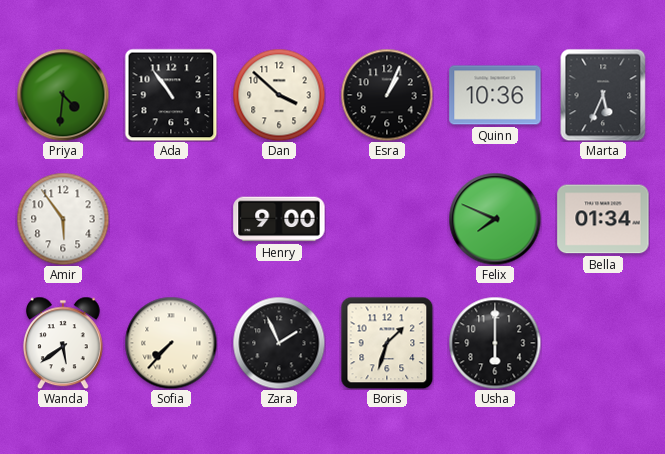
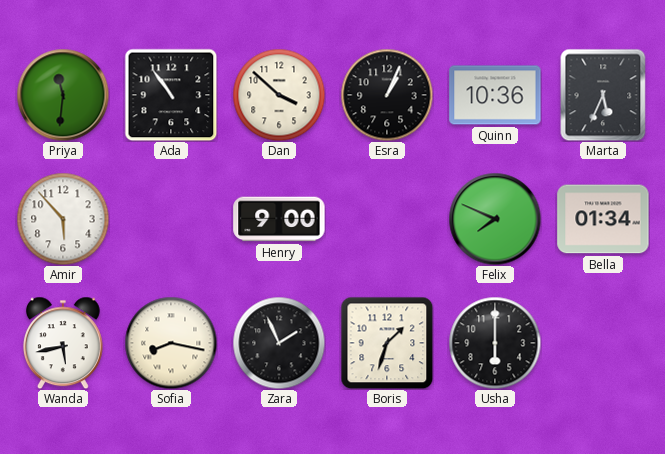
Priya: 4:31 -> 11:31
Amir: 5:54 -> 5:53
Wanda: 5:39 -> 5:43
Sofia: 7:37 -> 8:17
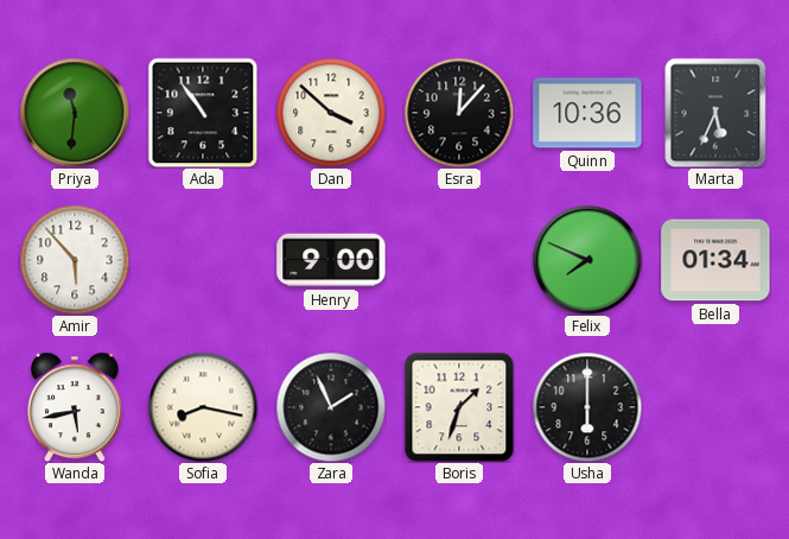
Esra: 1:04 -> 12:07
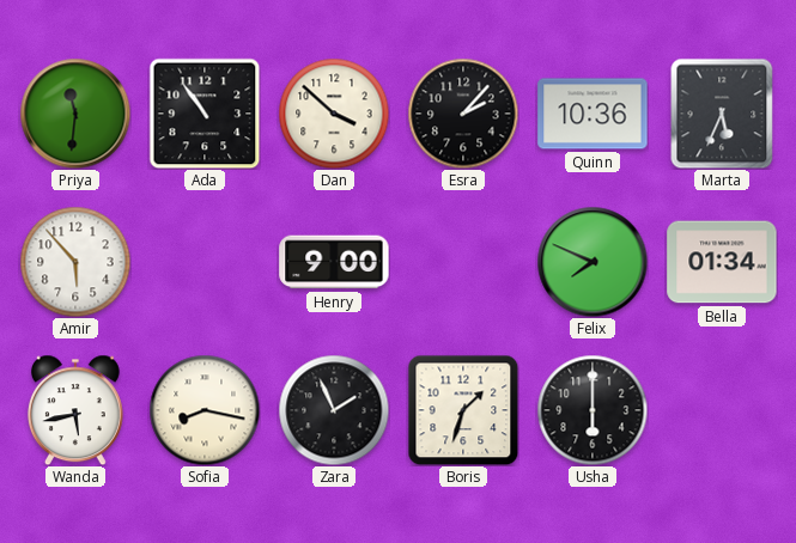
Esra: 12:07 -> 2:07
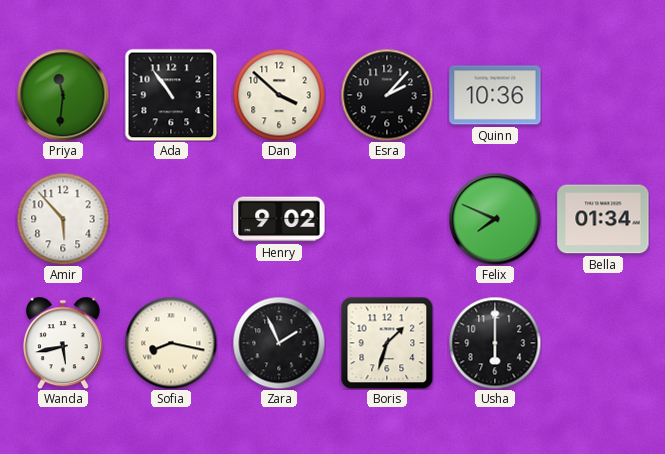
Marta: 5:34 -> none
Henry: 9:00 -> 9:02
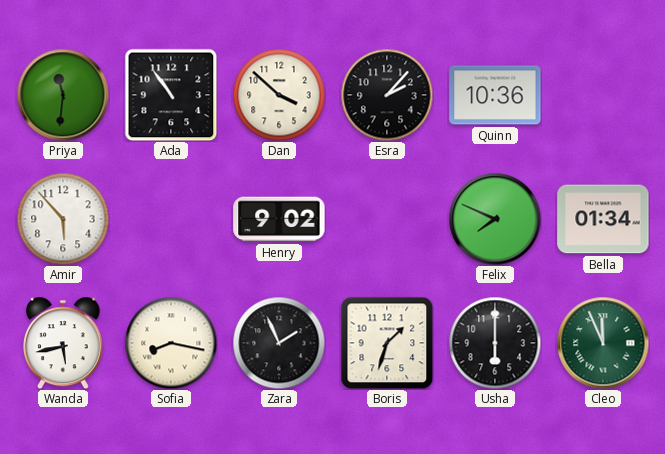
Cleo: none -> 11:56
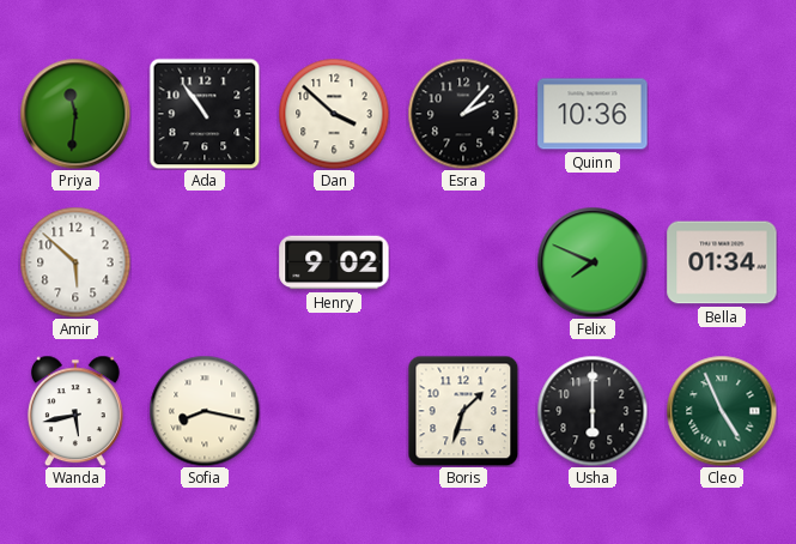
Amir: 5:53 -> 5:52
Zara: 1:56 -> none
Cleo: 11:56 -> 4:56
